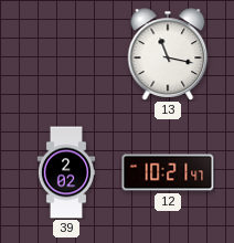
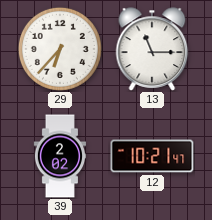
29: none -> 6:37
13: 11:17 -> 11:15
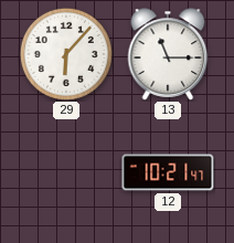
29: 6:37 -> 6:07
39: 2:02 -> none
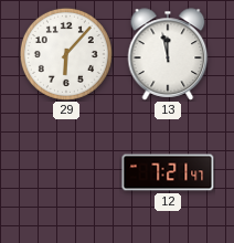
13: 11:15 -> 11:58
12: 10:21 -> 7:21
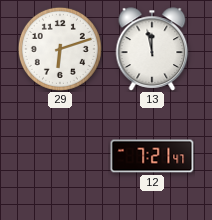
29: 6:07 -> 6:12
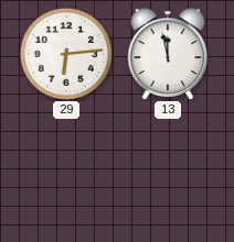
29: 6:12 -> 6:14
12: 7:21 -> none
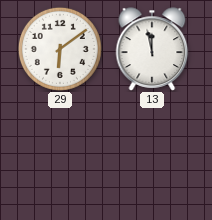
29: 6:14 -> 6:09
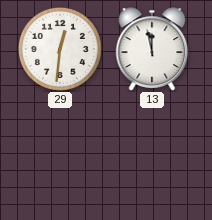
29: 6:09 -> 12:31
